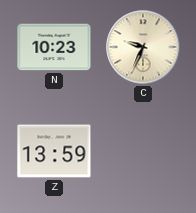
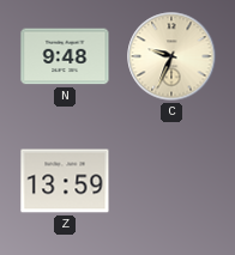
N: 10:23 -> 9:48
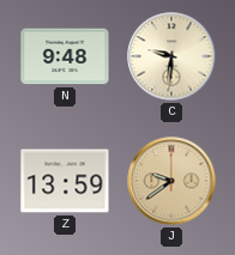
C: 9:34 -> 9:31
J: none -> 9:39
